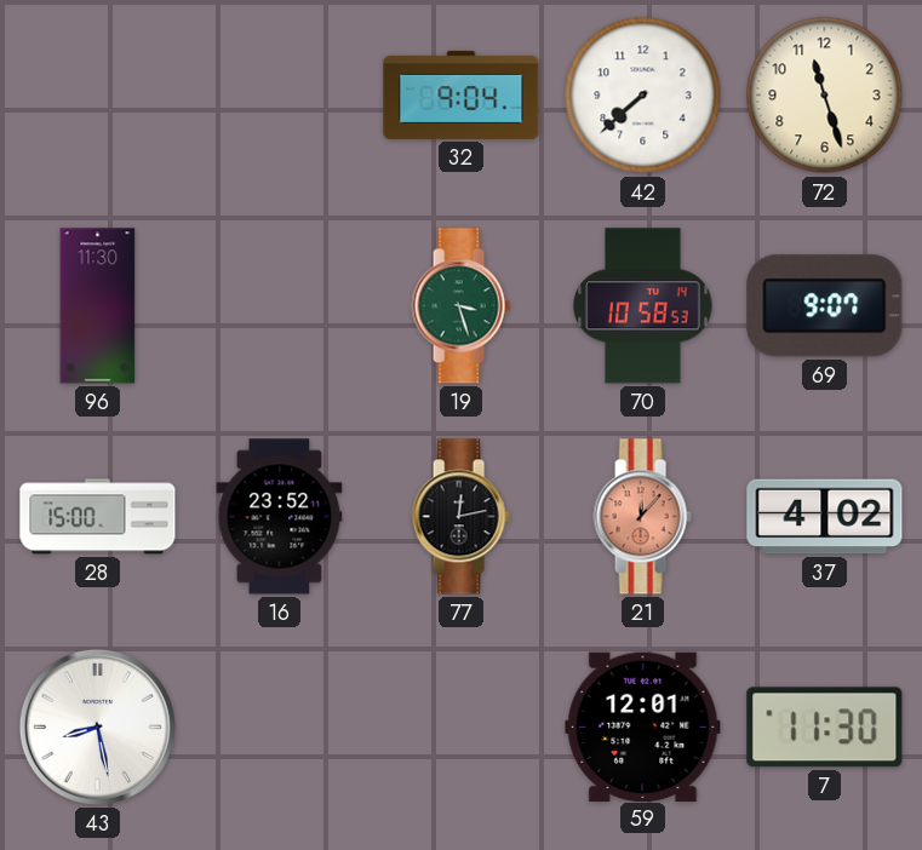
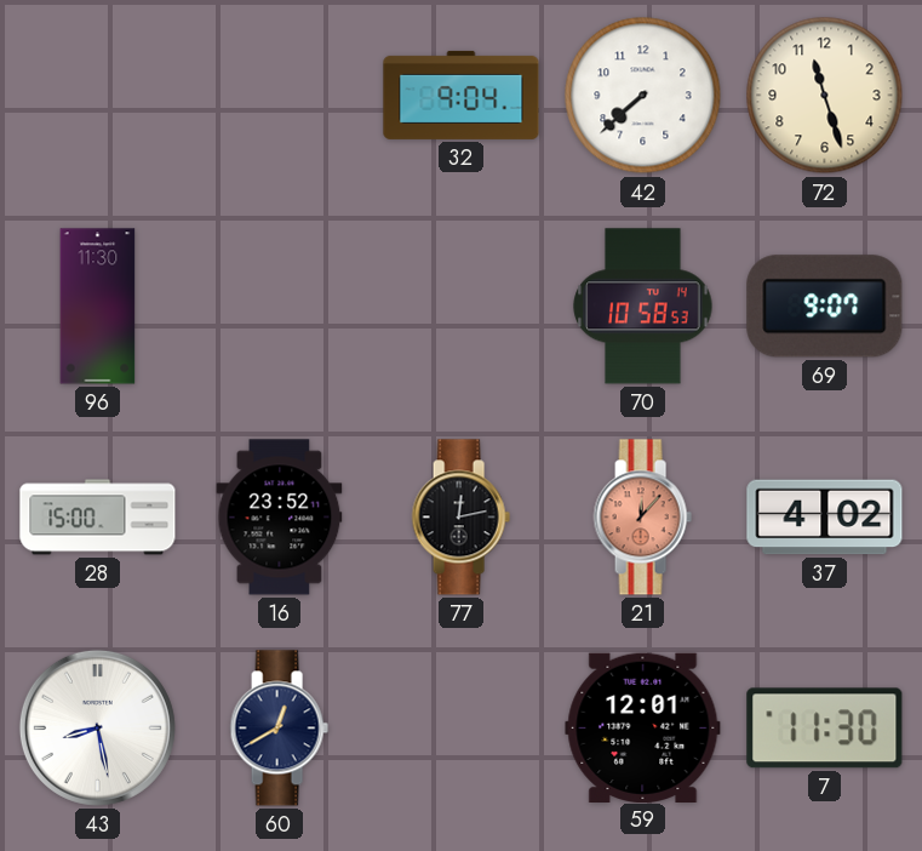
19: 3:27 -> none
60: none -> 12:40
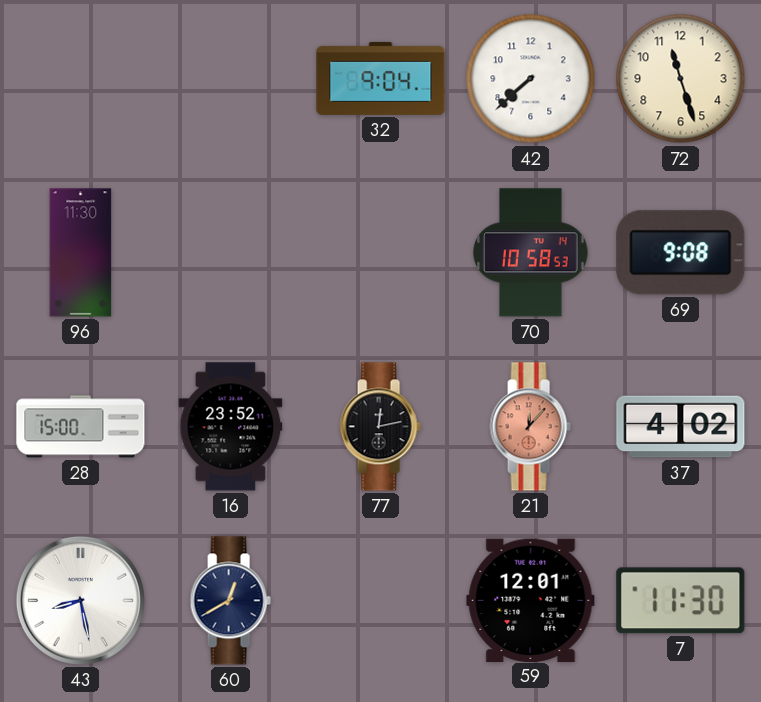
69: 9:07 -> 9:08
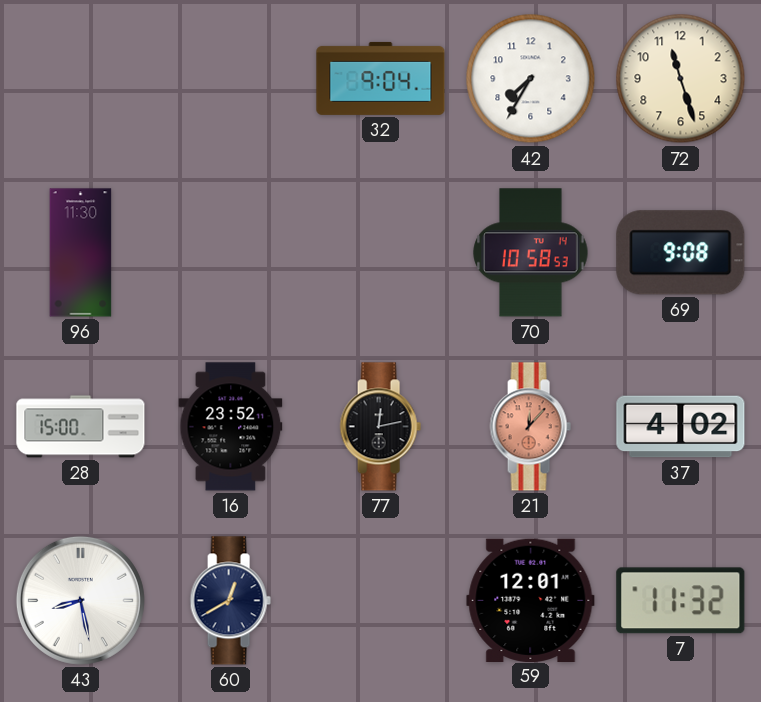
42: 7:38 -> 7:35
7: 11:30 -> 11:32
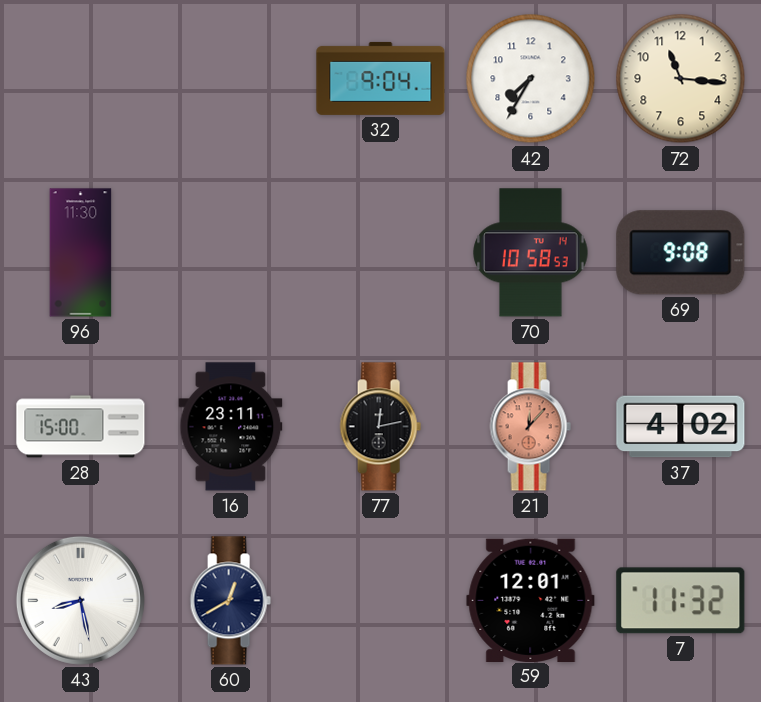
72: 11:27 -> 11:16
16: 23:52 -> 23:11
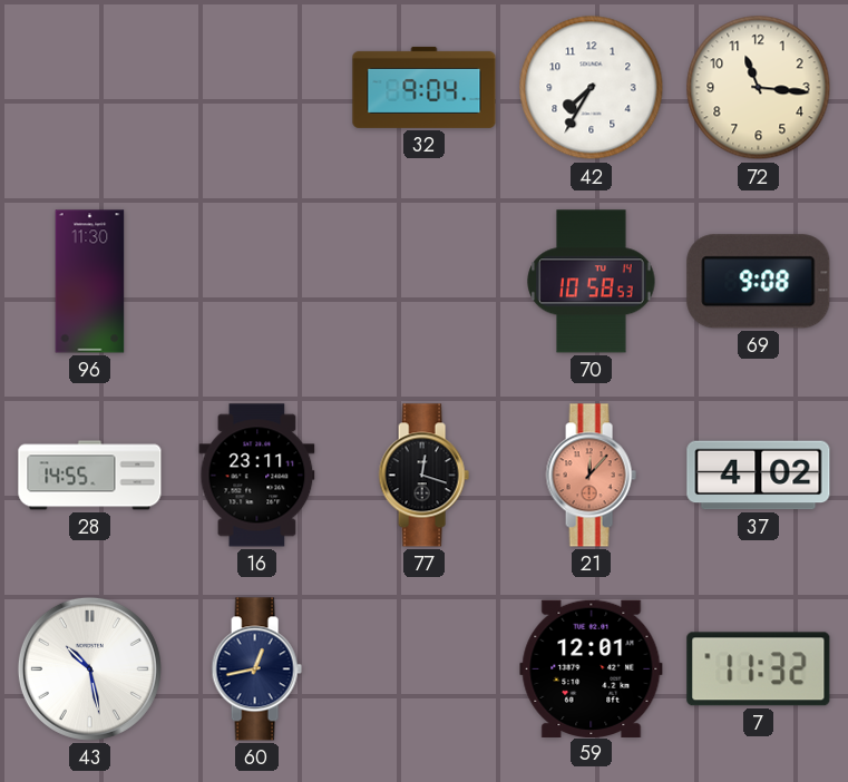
28: 15:00 -> 14:55
77: 12:13 -> 12:18
43: 8:28 -> 10:28
60: 12:40 -> 12:43
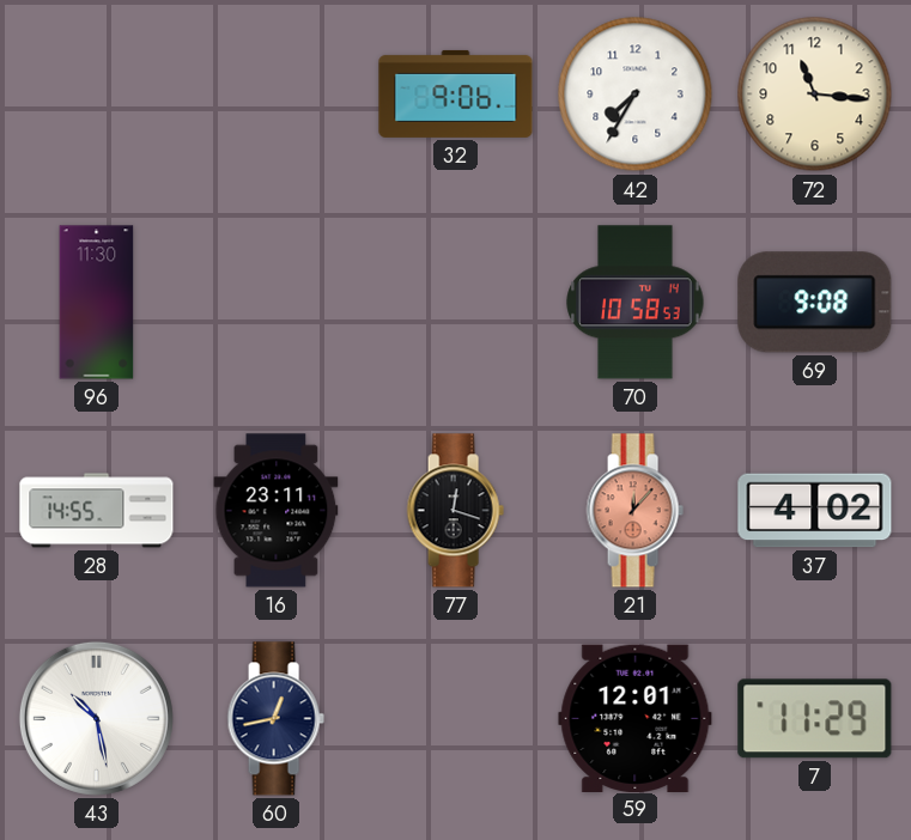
32: 9:04 -> 9:06
7: 11:32 -> 11:29
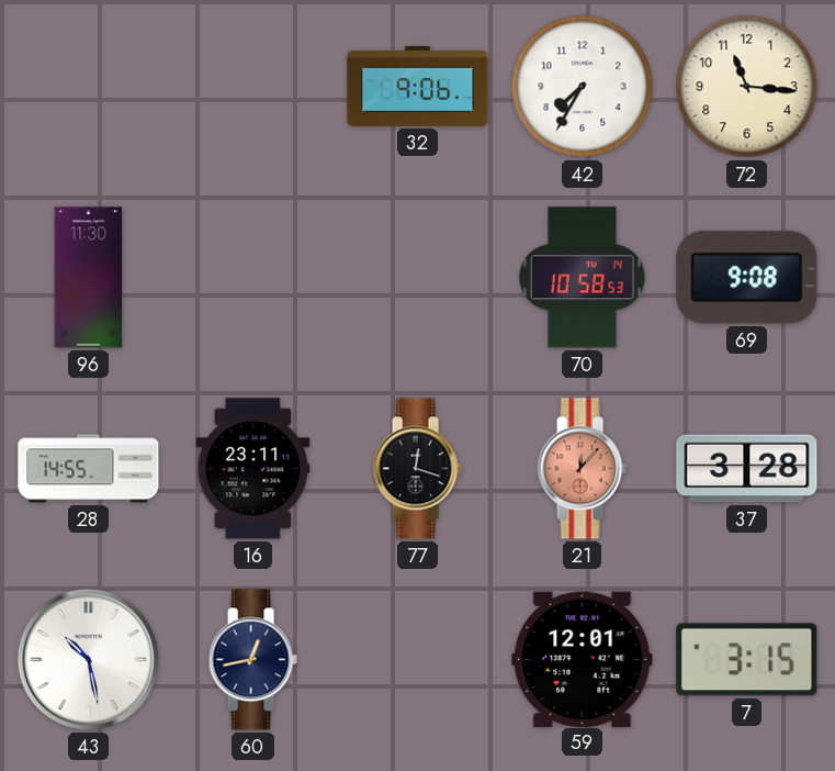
37: 4:02 -> 3:28
7: 11:29 -> 3:15
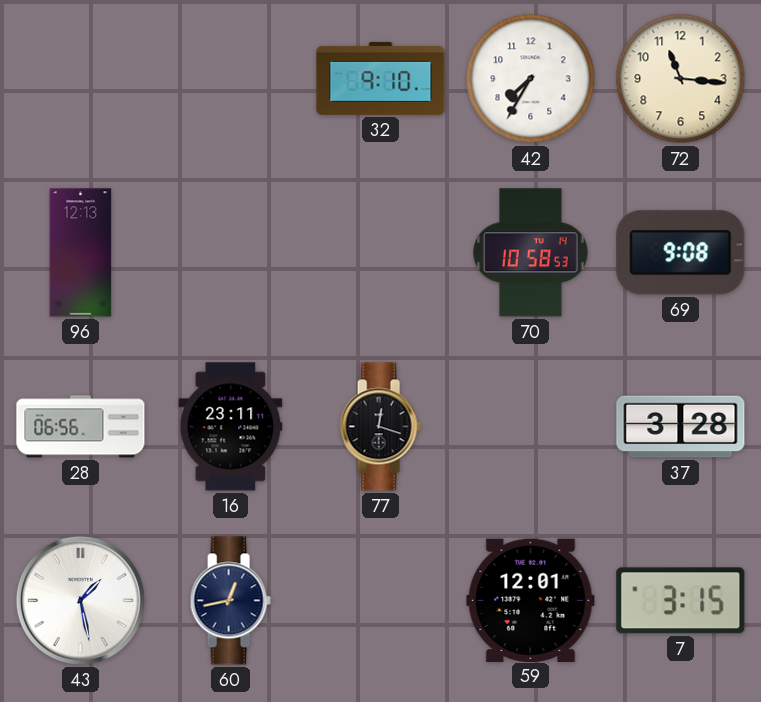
32: 9:06 -> 9:10
96: 11:30 -> 12:13
28: 14:55 -> 06:56
21: 12:07 -> none
43: 10:28 -> 1:28
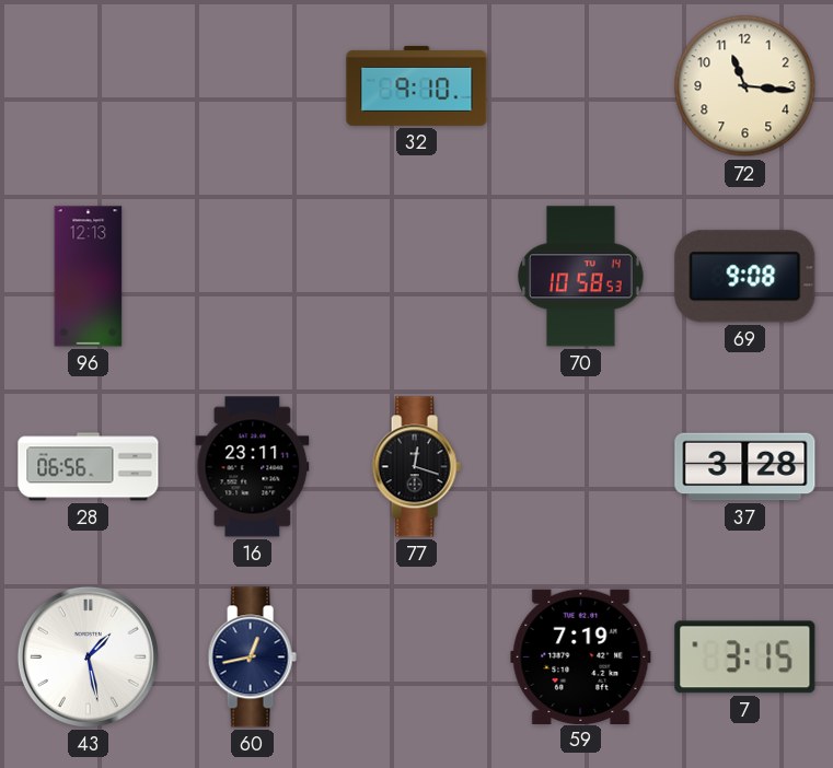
42: 7:35 -> none
59: 12:01 -> 7:19
